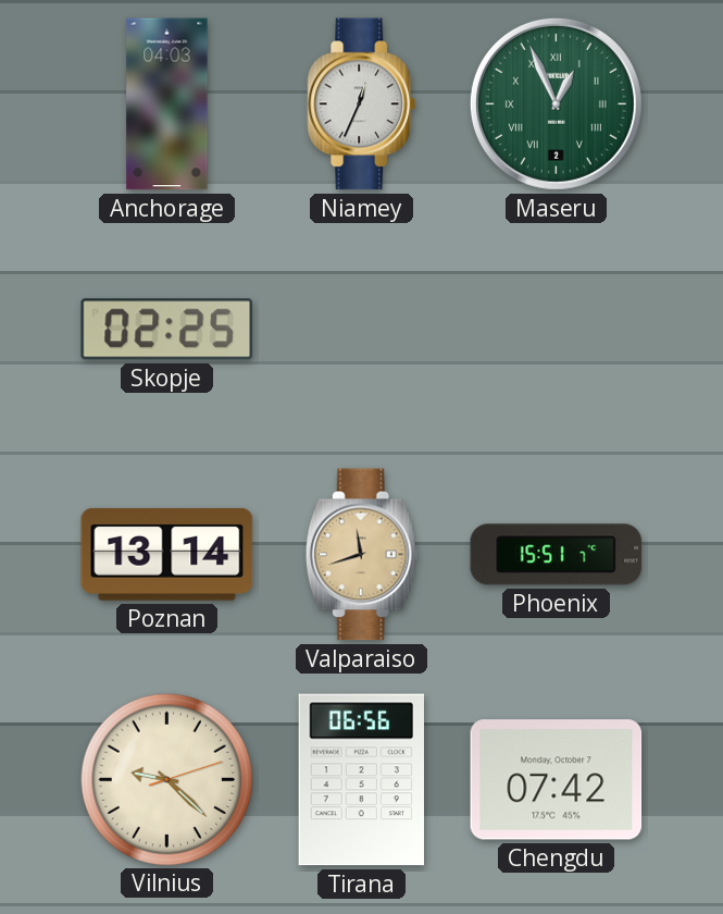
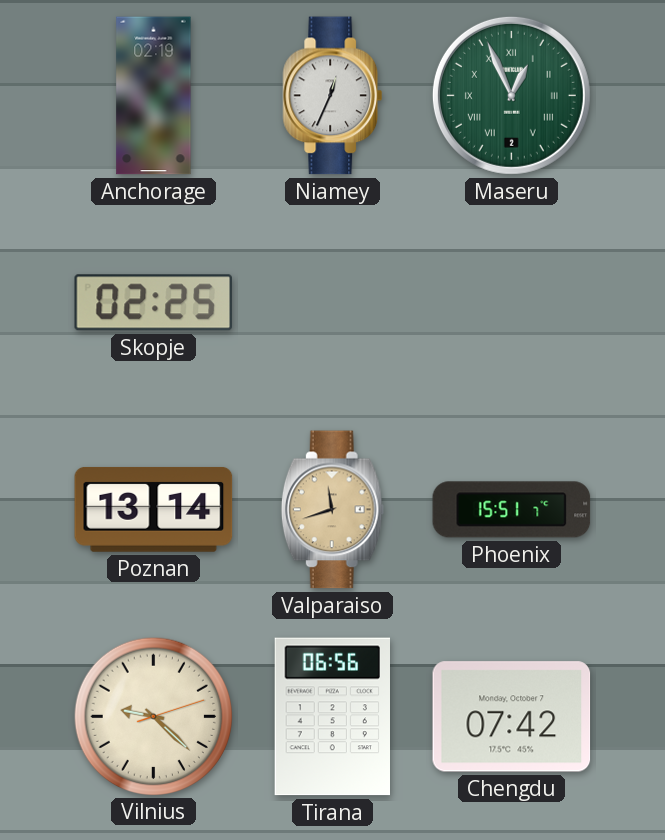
Anchorage: 04:03 -> 02:19
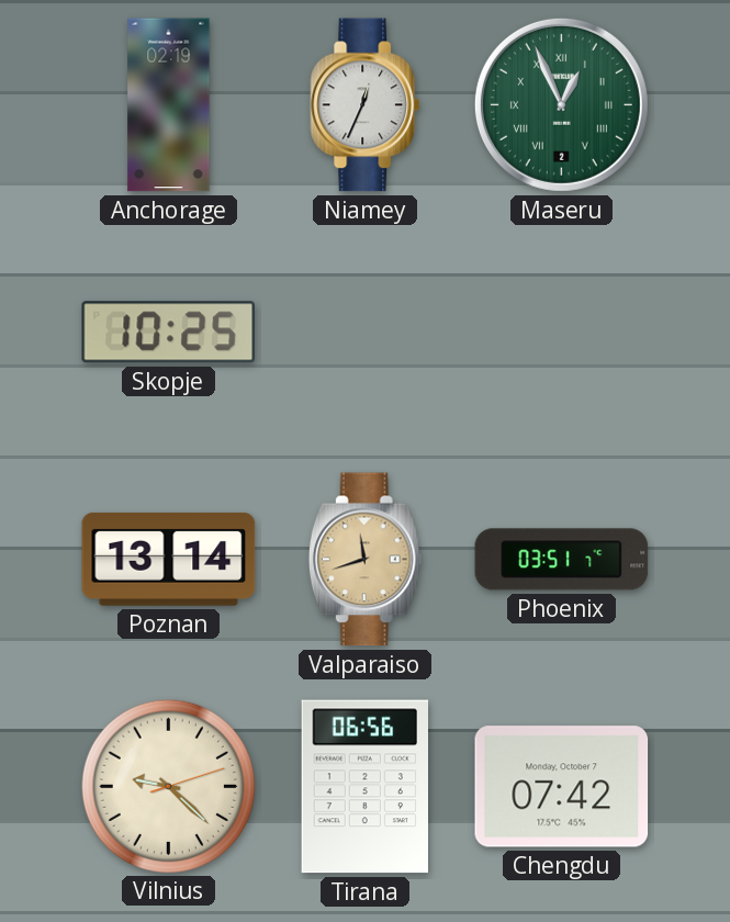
Skopje: 02:25 -> 10:25
Phoenix: 15:51 -> 03:51
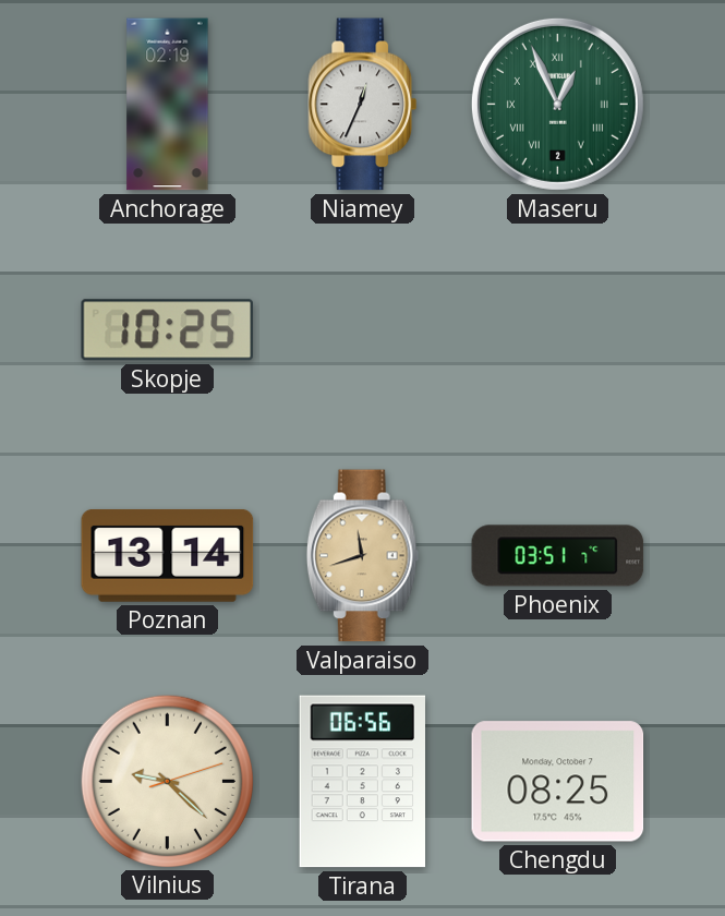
Chengdu: 07:42 -> 08:25
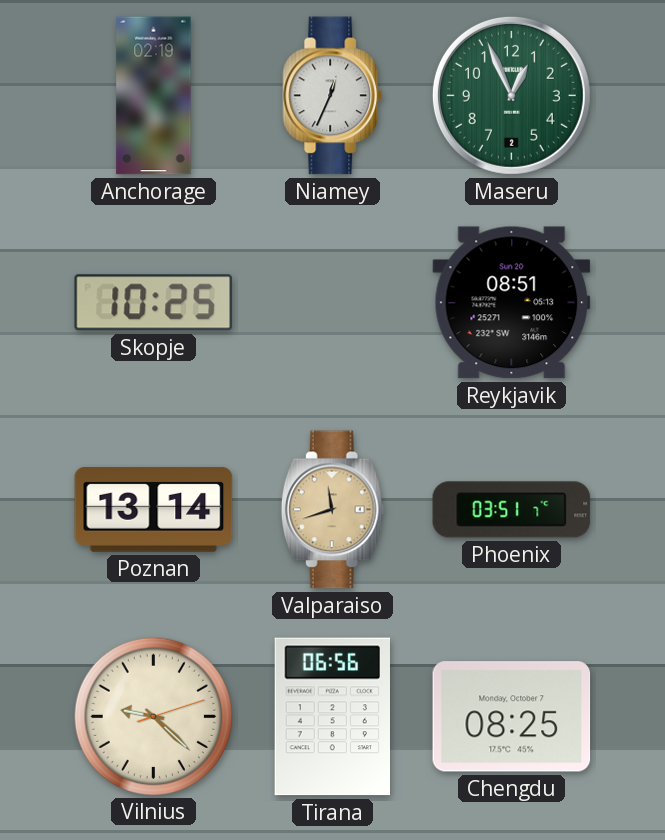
Maseru numerals: Roman -> Arabic
Reykjavik: none -> 08:51
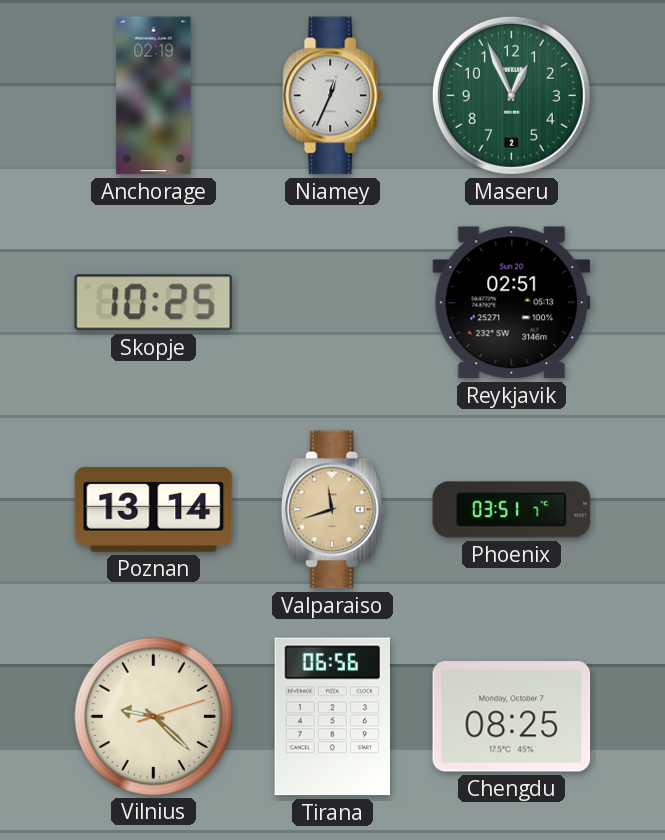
Reykjavik: 08:51 -> 02:51
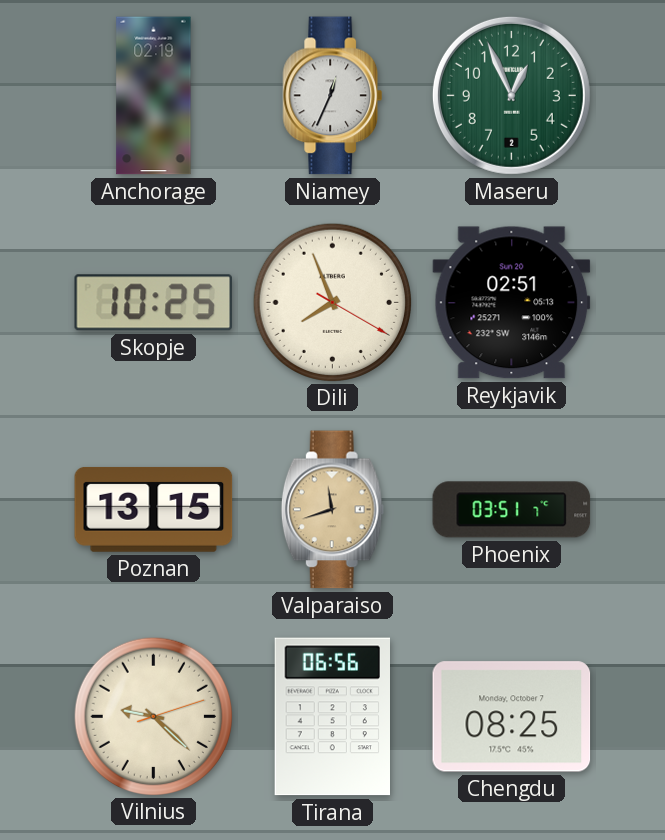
Dili: none -> 7:56
Poznan: 13:14 -> 13:15
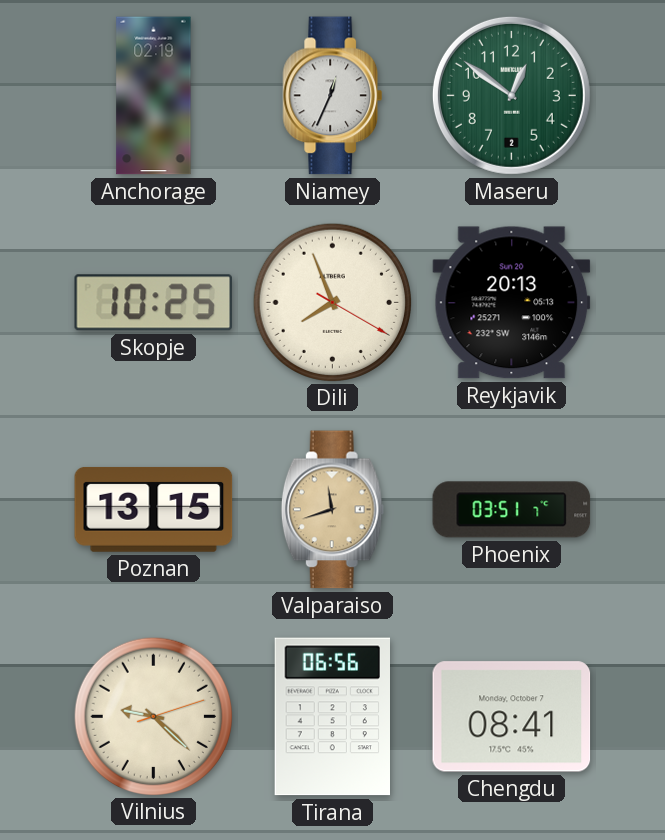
Maseru: 12:56 -> 12:51
Reykjavik: 02:51 -> 20:13
Chengdu: 08:25 -> 08:41
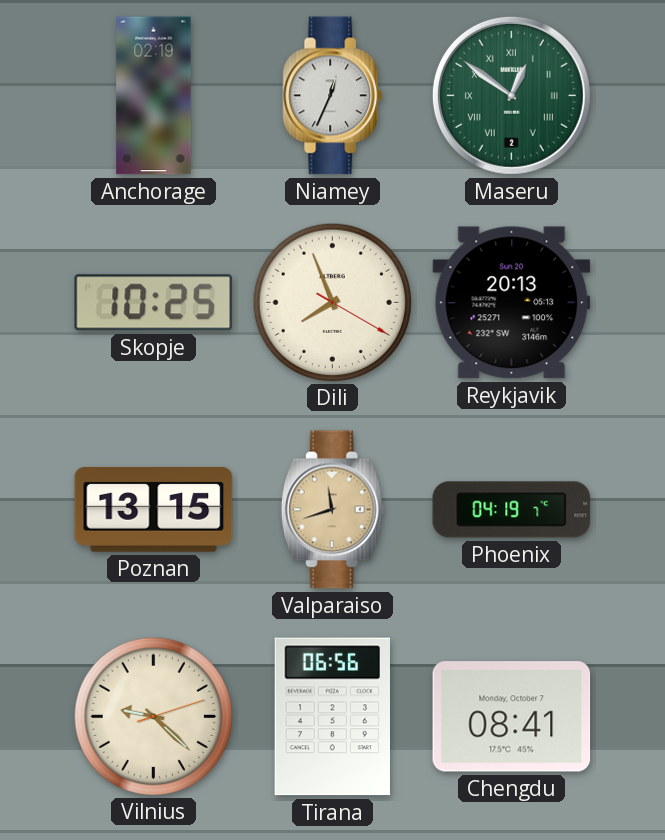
Maseru numerals: Arabic -> Roman
Phoenix: 03:51 -> 04:19
